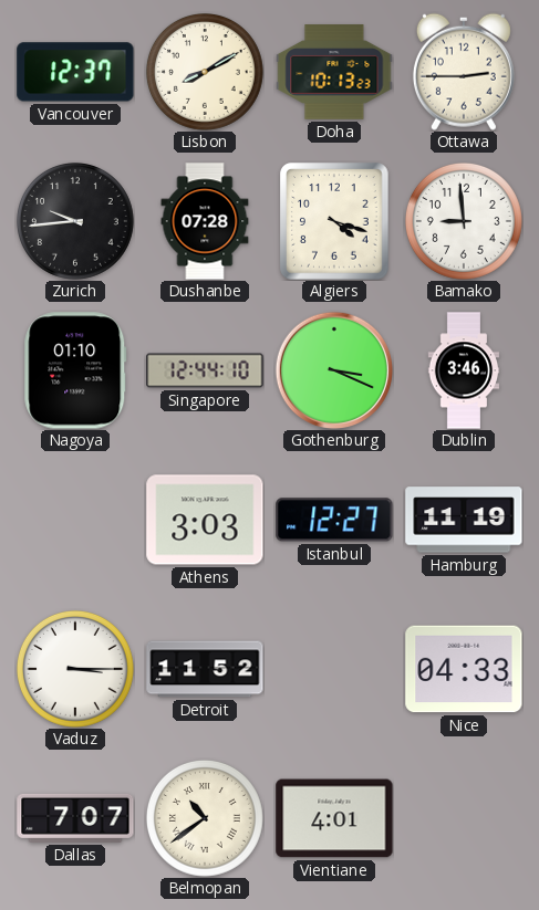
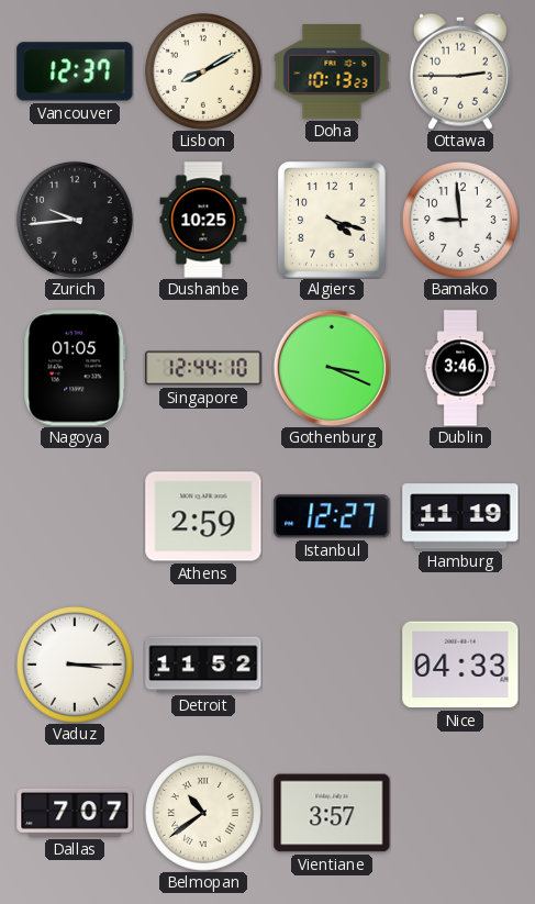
Dushanbe: 07:28 -> 10:25
Nagoya: 01:10 -> 01:05
Athens: 3:03 -> 2:59
Vientiane: 4:01 -> 3:57
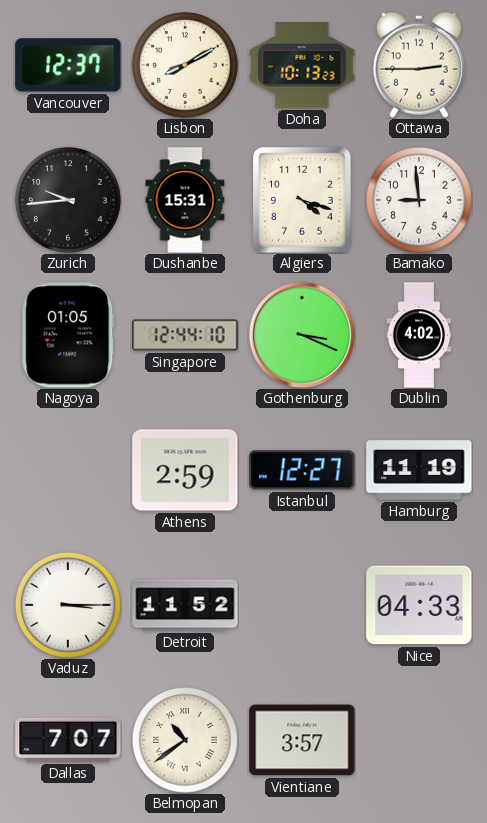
Dushanbe: 10:25 -> 15:31
Dublin: 3:46 -> 4:02
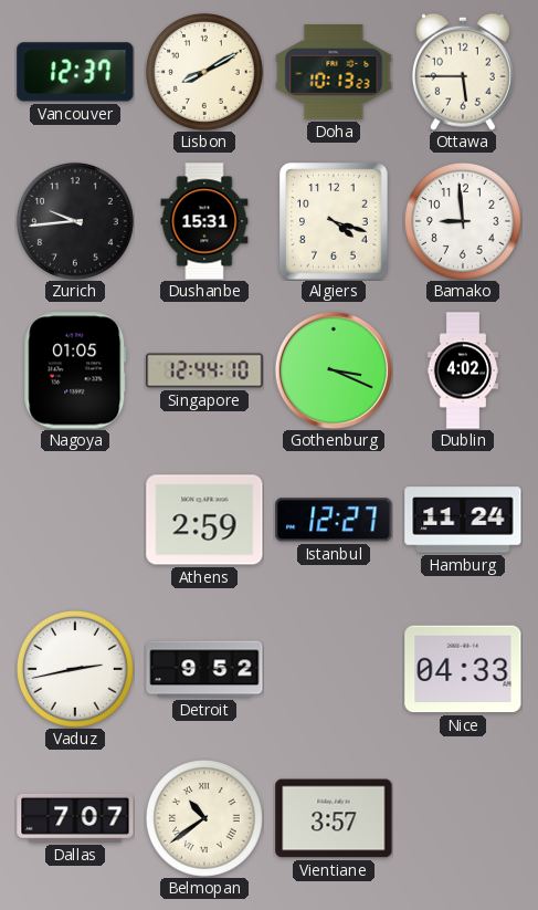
Ottawa: 2:45 -> 5:45
Hamburg: 11:19 -> 11:24
Vaduz: 3:15 -> 2:43
Detroit: 11:52 -> 9:52
